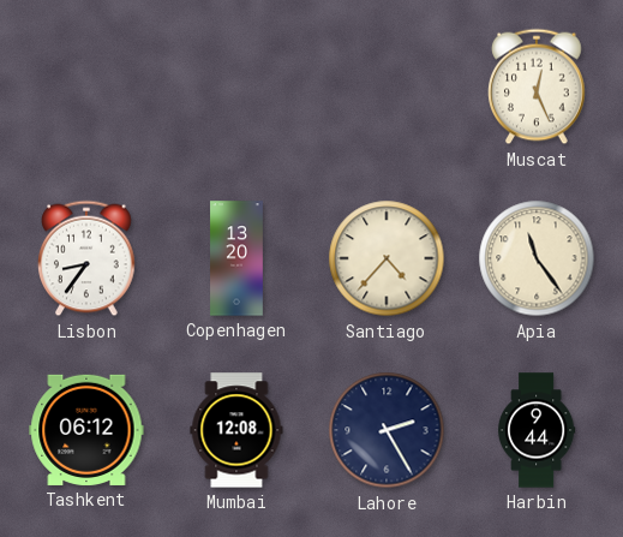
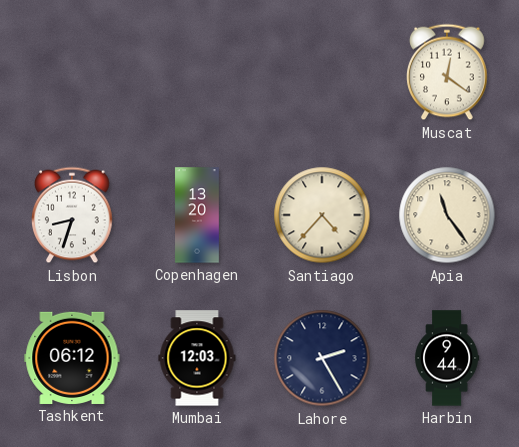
Muscat: 12:26 -> 12:21
Lisbon: 8:36 -> 8:33
Mumbai: 12:08 -> 12:03
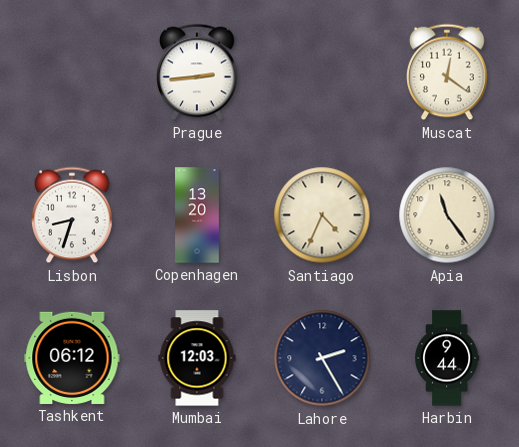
Prague: none -> 2:44
Santiago: 4:37 -> 4:34
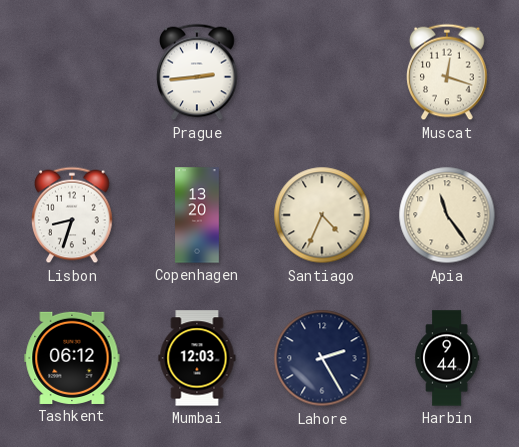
Muscat: 12:21 -> 12:18
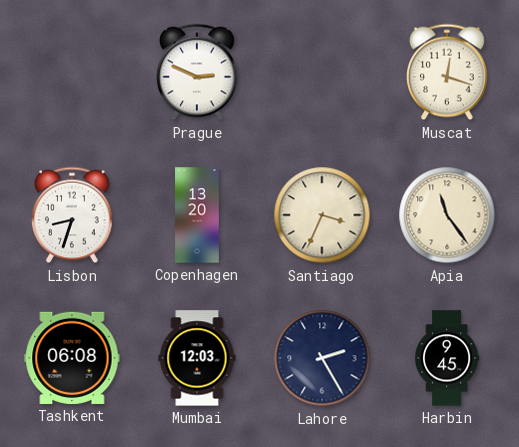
Prague: 2:44 -> 2:49
Santiago: 4:34 -> 3:34
Tashkent: 06:12 -> 06:08
Harbin: 9:44 -> 9:45
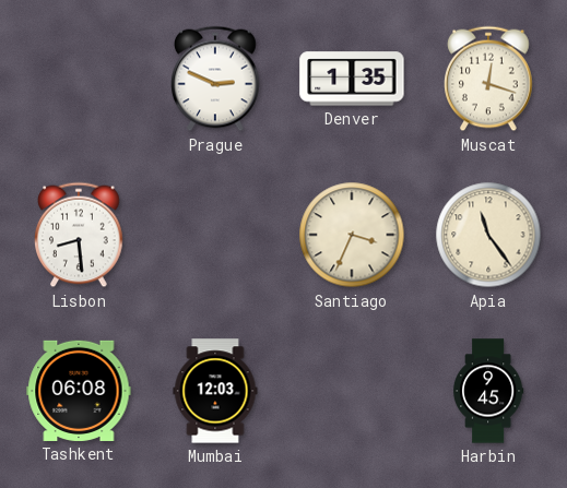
Denver: none -> 1:35
Lisbon: 8:33 -> 8:29
Copenhagen: 13:20 -> none
Lahore: 2:25 -> none
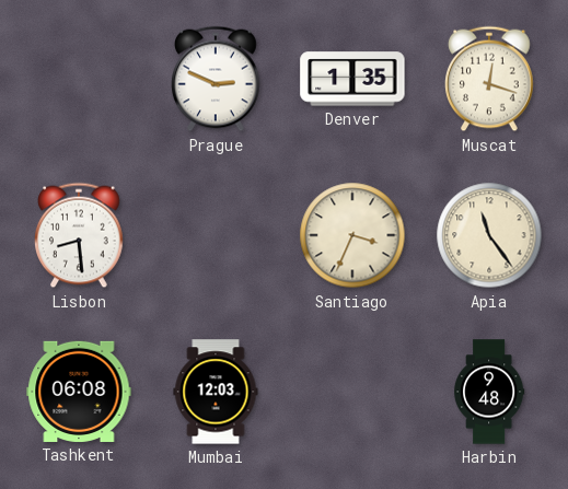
Harbin: 9:45 -> 9:48
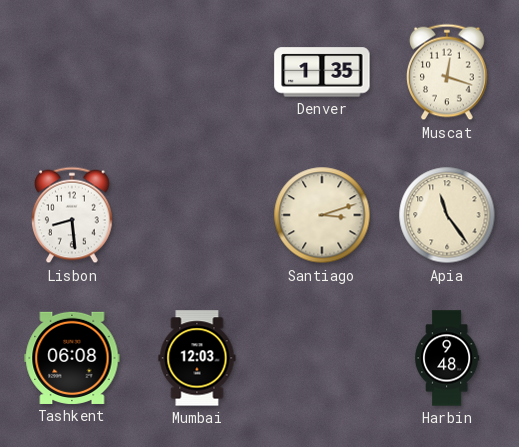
Prague: 2:49 -> none
Santiago: 3:34 -> 3:12
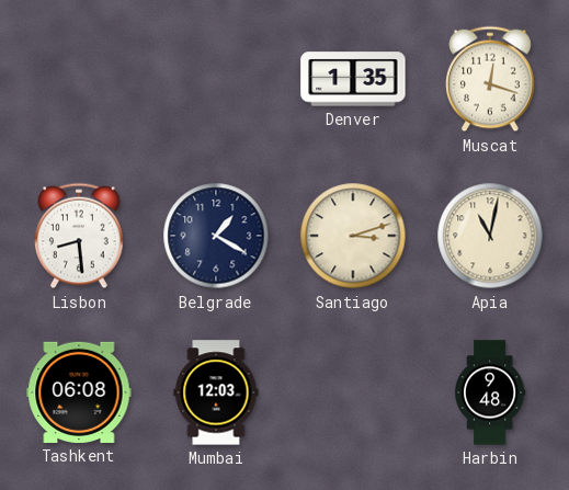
Belgrade: none -> 1:20
Apia: 11:24 -> 11:02
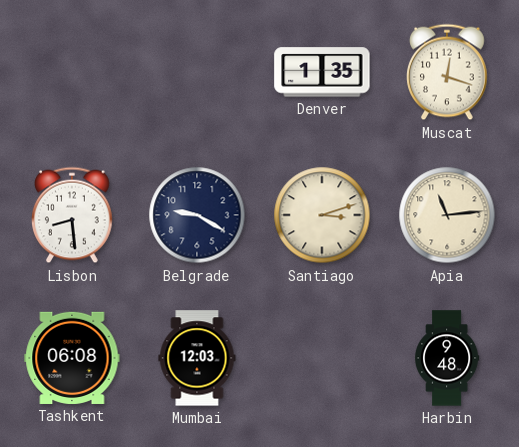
Belgrade: 1:20 -> 9:20
Apia: 11:02 -> 11:14
